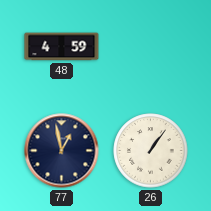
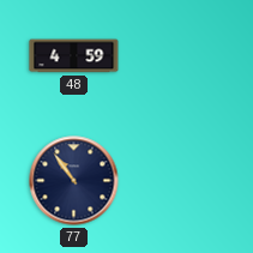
77: 12:58 -> 10:54
26: 1:06 -> none
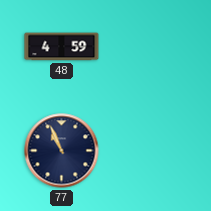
77: 10:54 -> 10:56
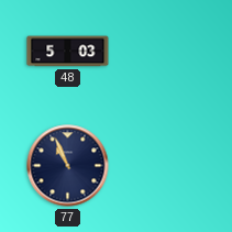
48: 4:59 -> 5:03
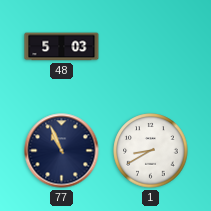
1: none -> 8:40
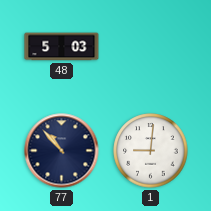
77: 10:56 -> 10:53
1: 8:40 -> 9:01
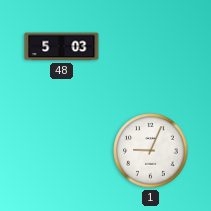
77: 10:53 -> none
1: 9:01 -> 9:04
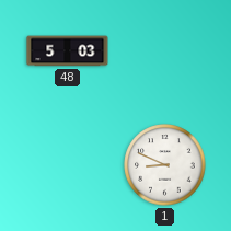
1: 9:04 -> 8:49
